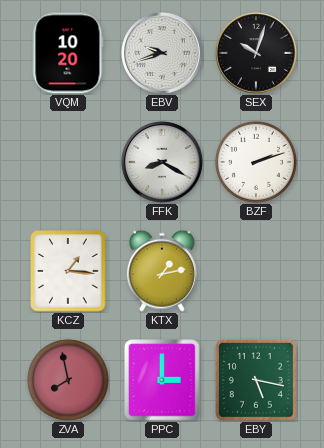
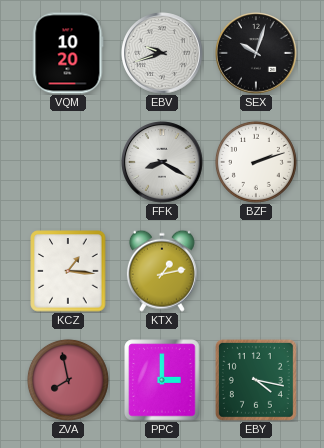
EBY: 5:17 -> 4:17
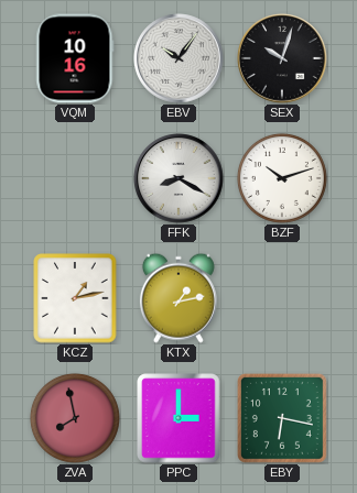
VQM: 10:20 -> 10:16
EBV: 9:42 -> 10:06
BZF: 2:12 -> 10:12
KCZ: 1:16 -> 1:13
EBY: 4:17 -> 6:17
